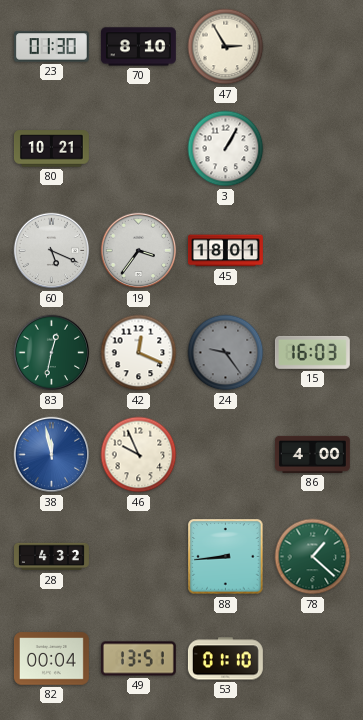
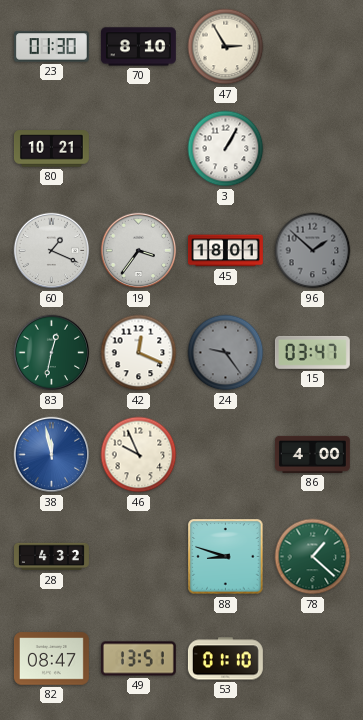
60: 5:19 -> 1:19
96: none -> 1:52
15: 16:03 -> 03:47
88: 8:44 -> 8:48
82: 00:04 -> 08:47
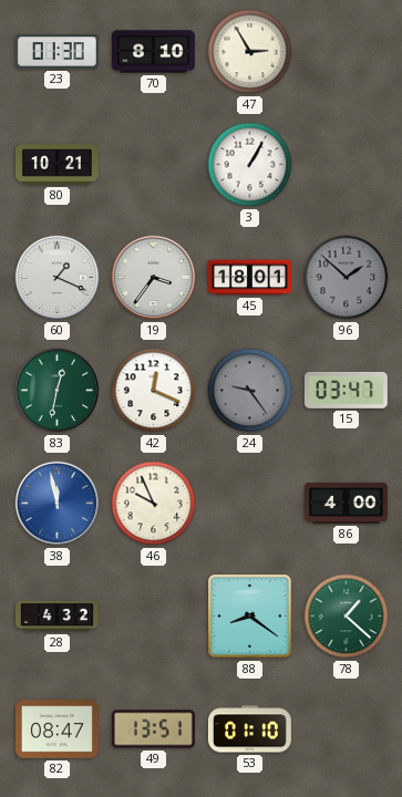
88: 8:48 -> 8:21
